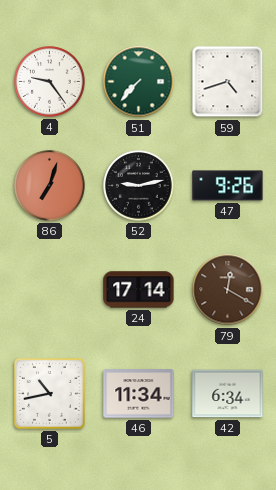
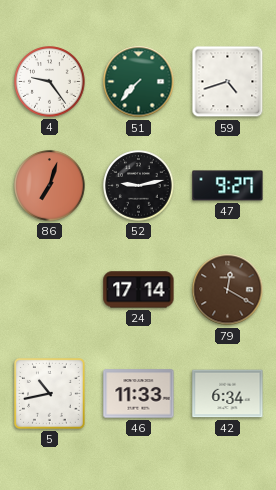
47: 9:26 -> 9:27
46: 11:34 -> 11:33
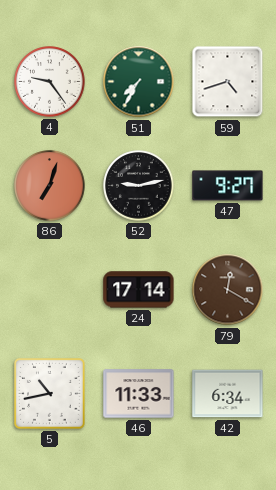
51: 7:37 -> 7:35
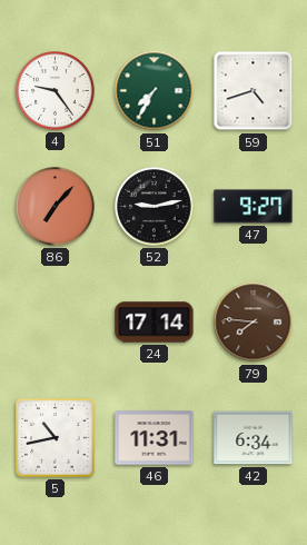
86: 7:03 -> 7:07
79: 12:20 -> 7:46
46: 11:33 -> 11:31
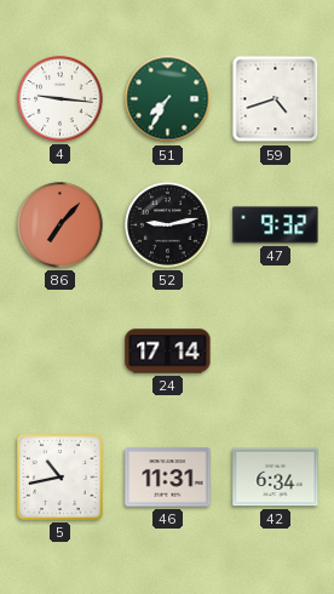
4: 9:24 -> 9:16
47: 9:27 -> 9:32
79: 7:46 -> none
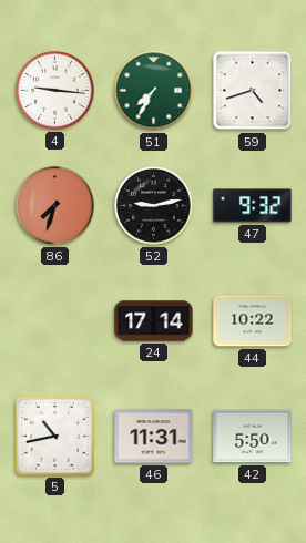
86: 7:07 -> 7:33
44: none -> 10:22
42: 6:34 -> 5:50
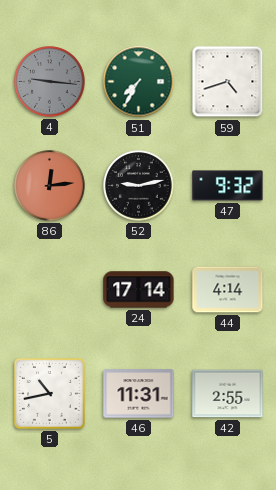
4 dial: white -> grey
86: 7:33 -> 12:14
44: 10:22 -> 4:14
42: 5:50 -> 2:55
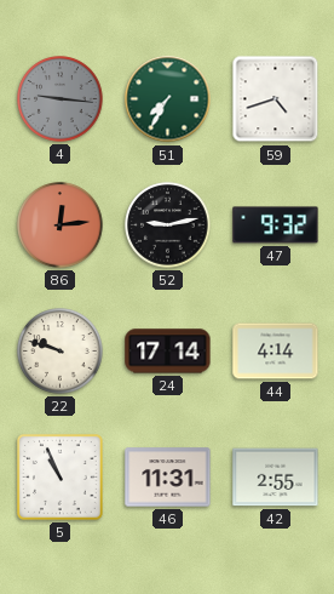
22: none -> 9:48
5: 10:43 -> 10:56
